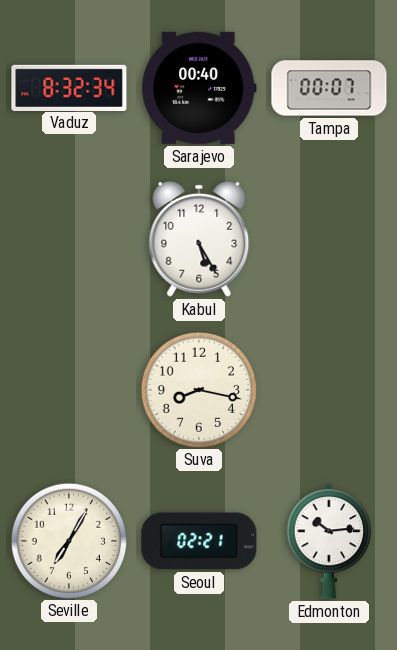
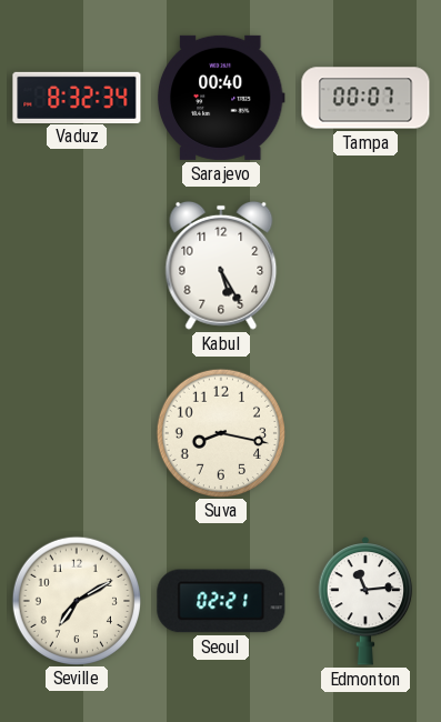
Seville: 7:05 -> 7:10
Edmonton: 10:14 -> 11:14
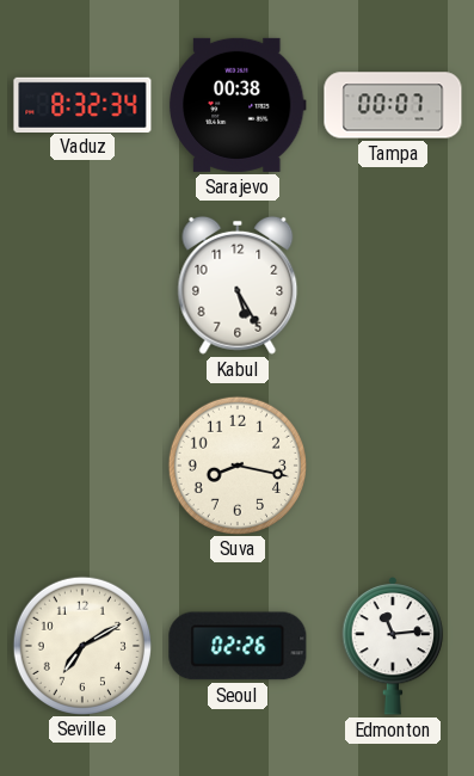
Sarajevo: 00:40 -> 00:38
Seoul: 02:21 -> 02:26
